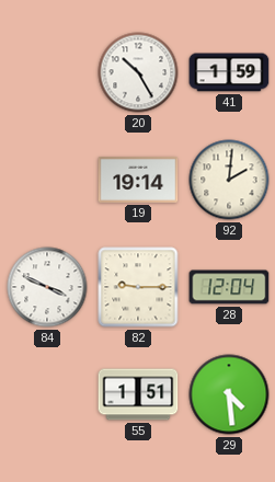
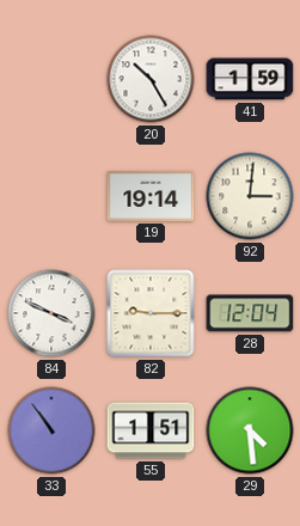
92: 2:01 -> 3:01
33: none -> 10:54
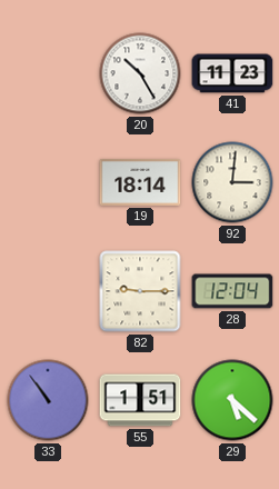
41: 1:59 -> 11:23
19: 19:14 -> 18:14
84: 3:49 -> none
29: 4:29 -> 5:22
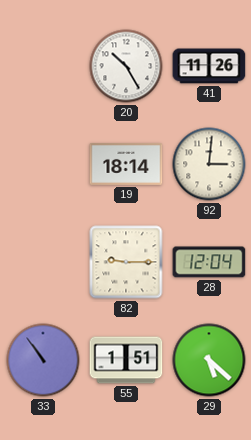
41: 11:23 -> 11:26
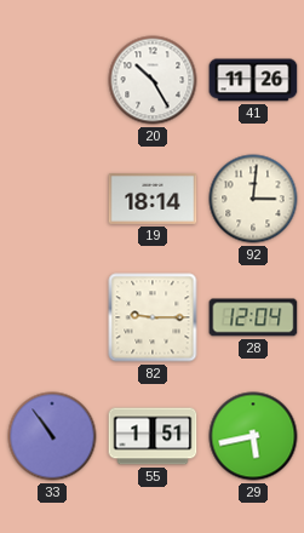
29: 5:22 -> 5:43
